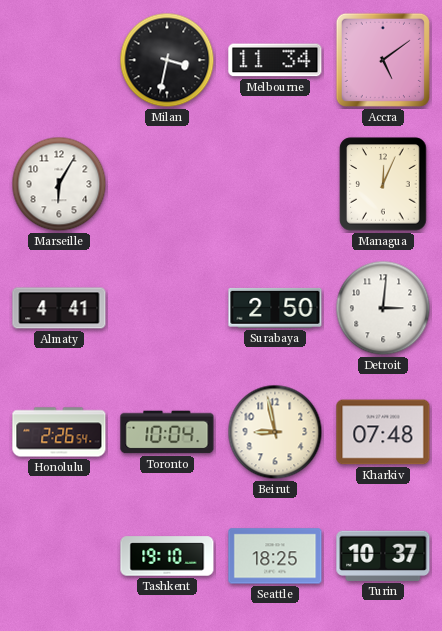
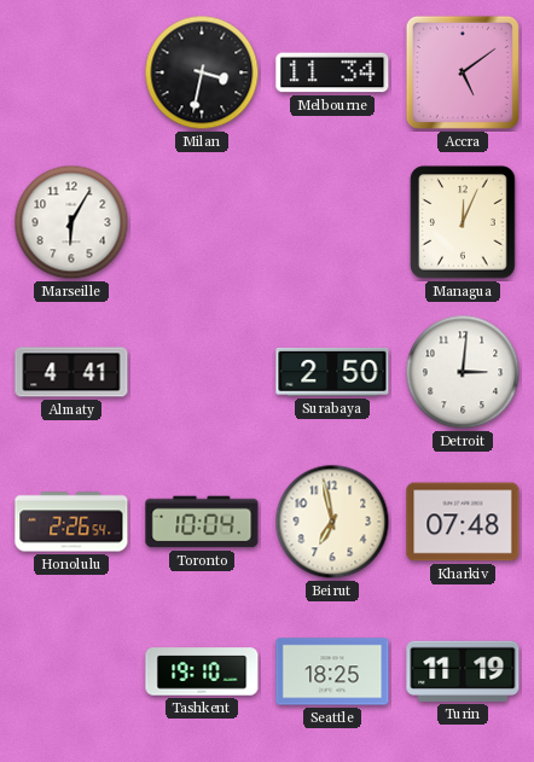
Beirut: 8:58 -> 6:58
Turin: 10:37 -> 11:19
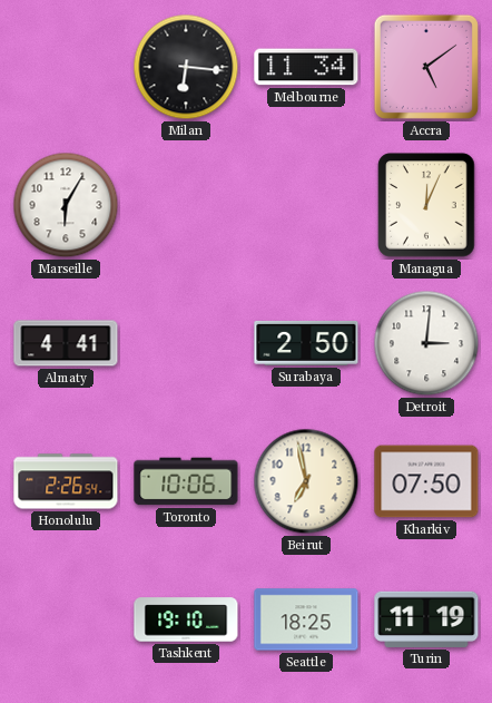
Milan: 3:32 -> 6:16
Toronto: 10:04 -> 10:06
Kharkiv: 07:48 -> 07:50
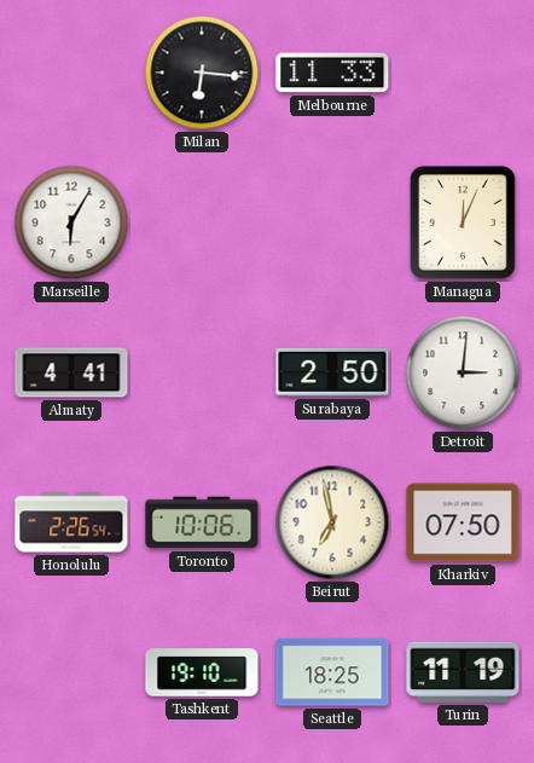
Melbourne: 11:34 -> 11:33
Accra: 5:09 -> none
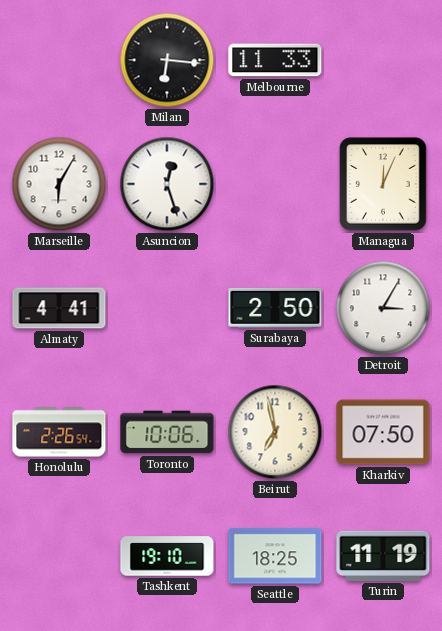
Asuncion: none -> 12:27
Detroit: 3:01 -> 3:05
